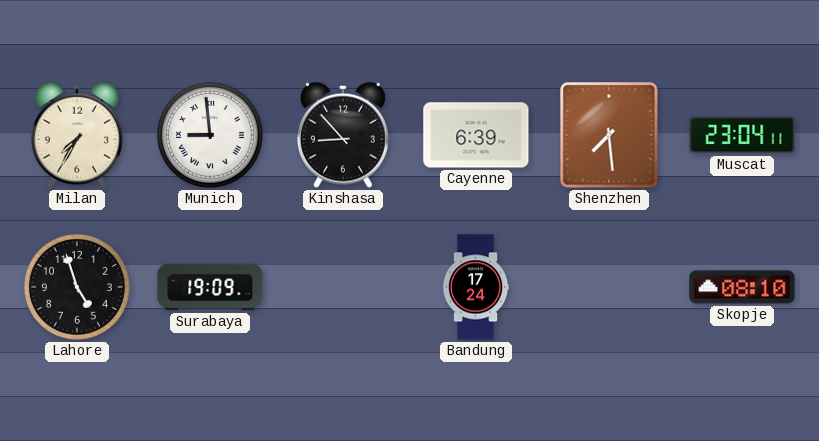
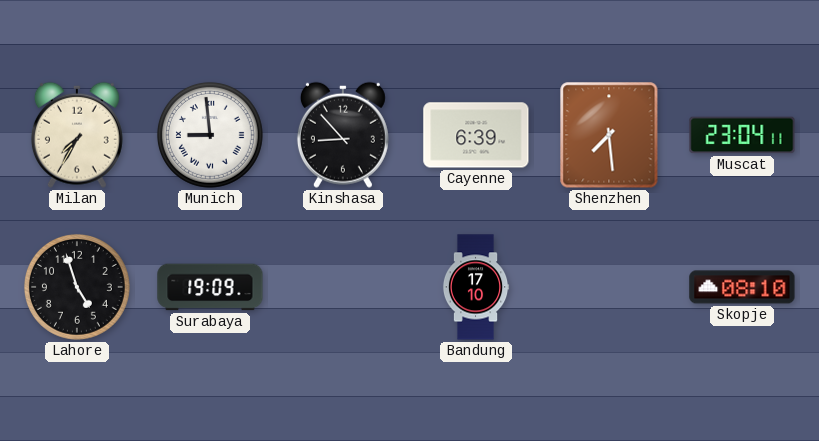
Bandung: 17:24 -> 17:10
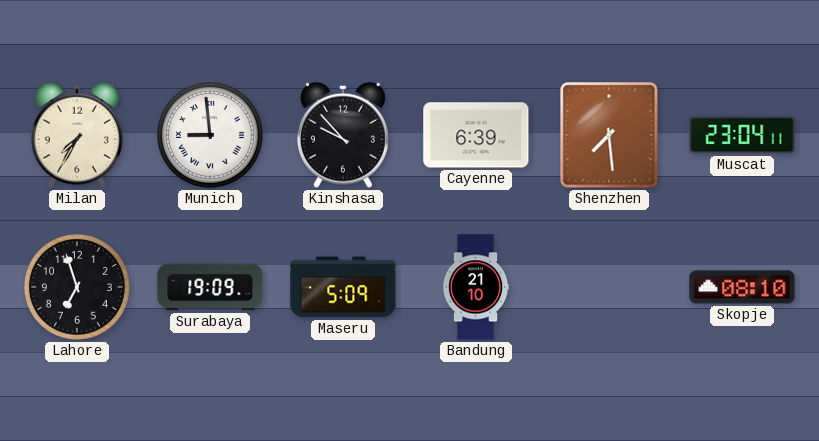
Kinshasa: 8:53 -> 9:53
Lahore: 4:57 -> 6:57
Maseru: none -> 5:09
Bandung: 17:10 -> 21:10
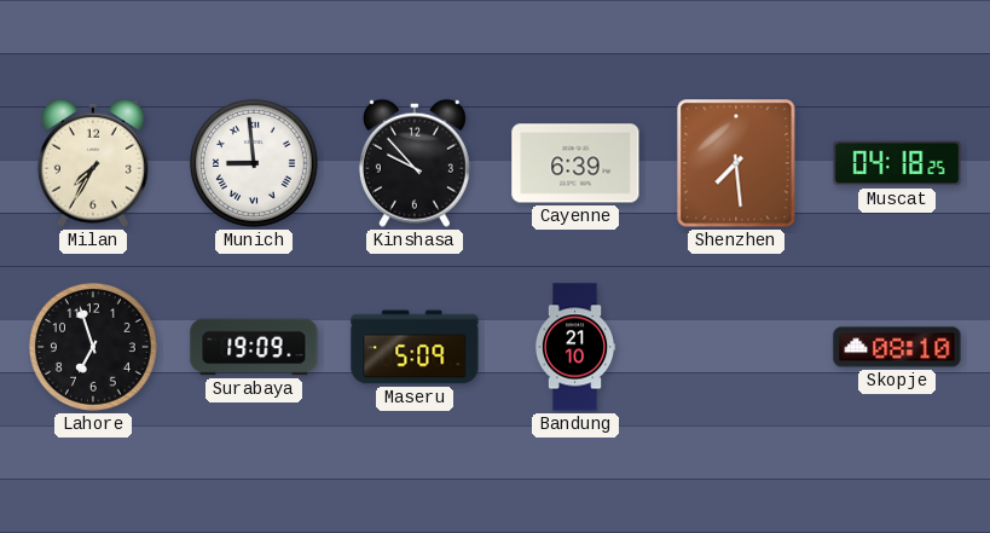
Muscat: 23:04 -> 04:18
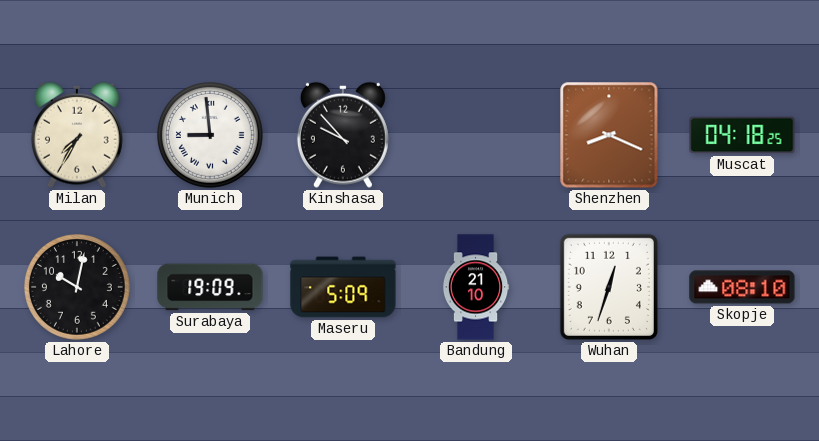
Cayenne: 6:39 -> none
Shenzhen: 7:29 -> 8:19
Lahore: 6:57 -> 10:02
Wuhan: none -> 12:33
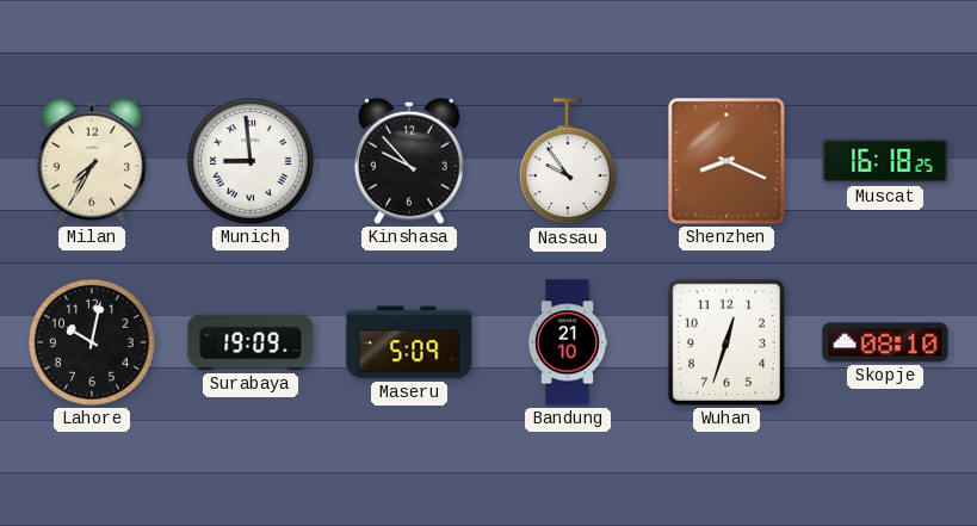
Nassau: none -> 9:54
Muscat: 04:18 -> 16:18
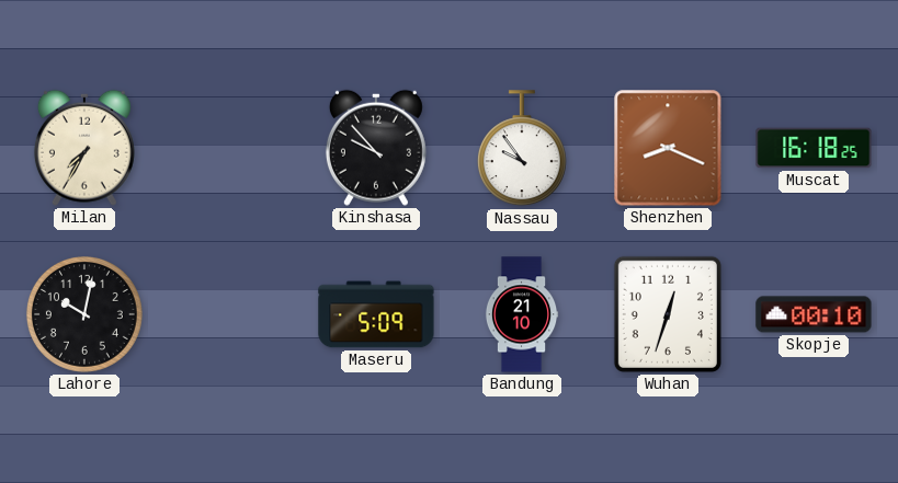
Munich: 8:59 -> none
Surabaya: 19:09 -> none
Skopje: 08:10 -> 00:10
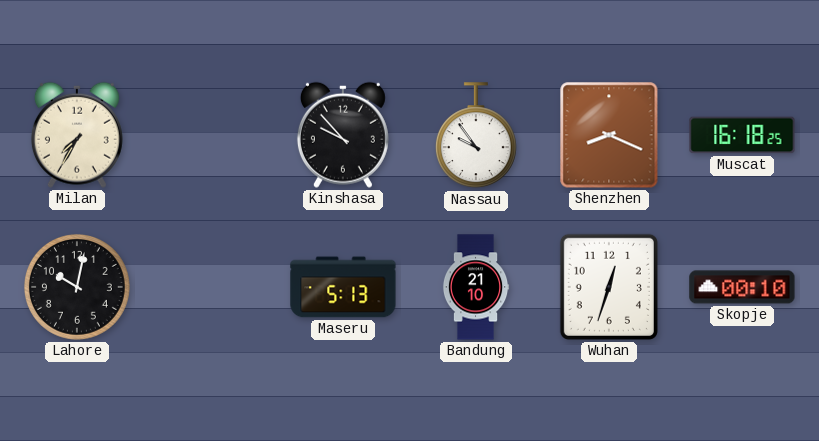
Maseru: 5:09 -> 5:13
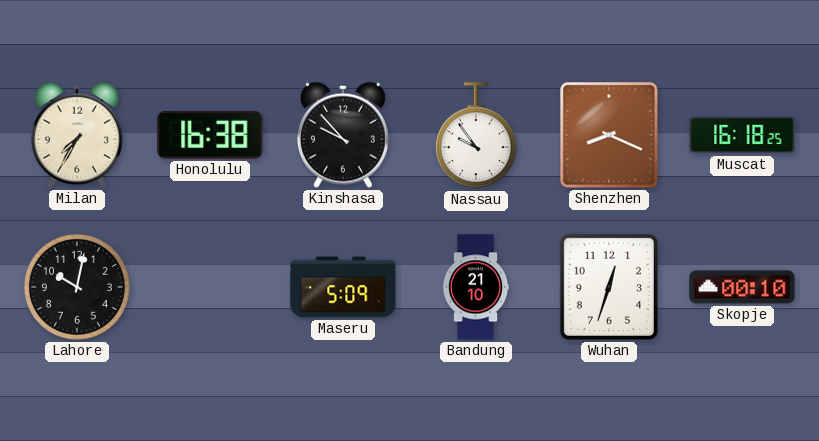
Honolulu: none -> 16:38
Maseru: 5:13 -> 5:09
